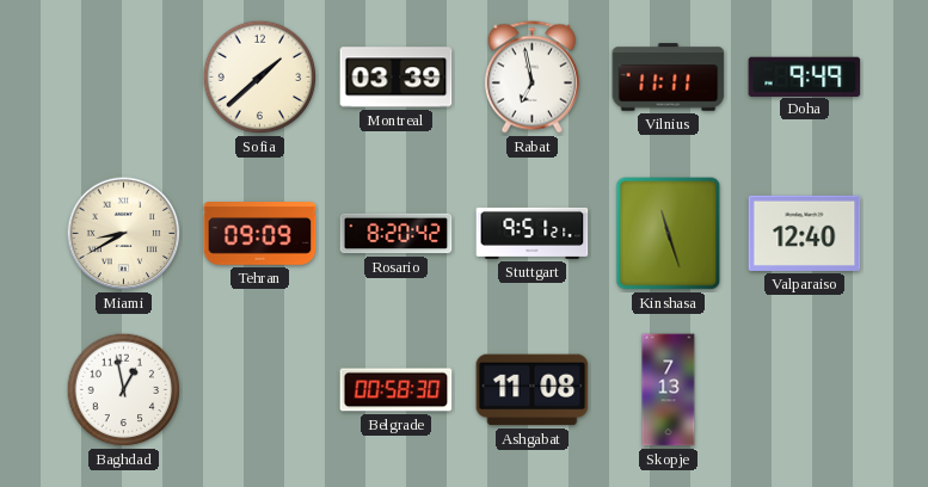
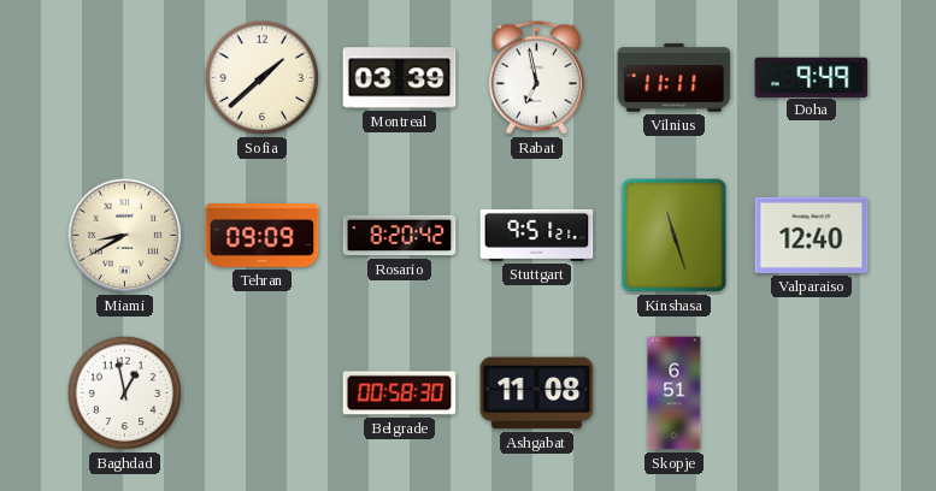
Skopje: 7:13 -> 6:51
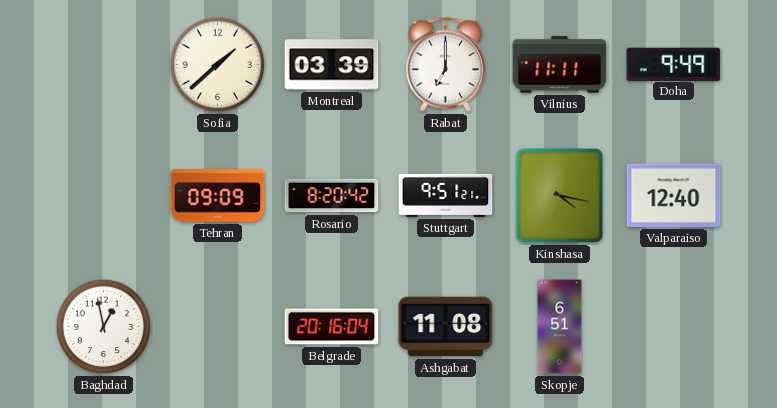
Rabat: 6:58 -> 7:00
Miami: 8:40 -> none
Kinshasa: 11:27 -> 4:17
Belgrade: 00:58 -> 20:16
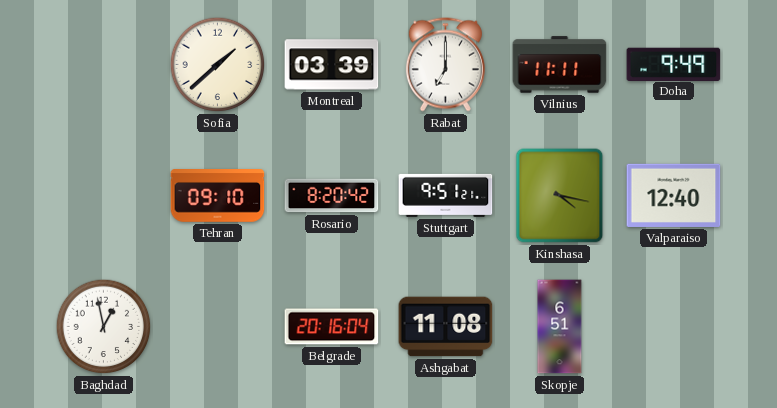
Tehran: 09:09 -> 09:10
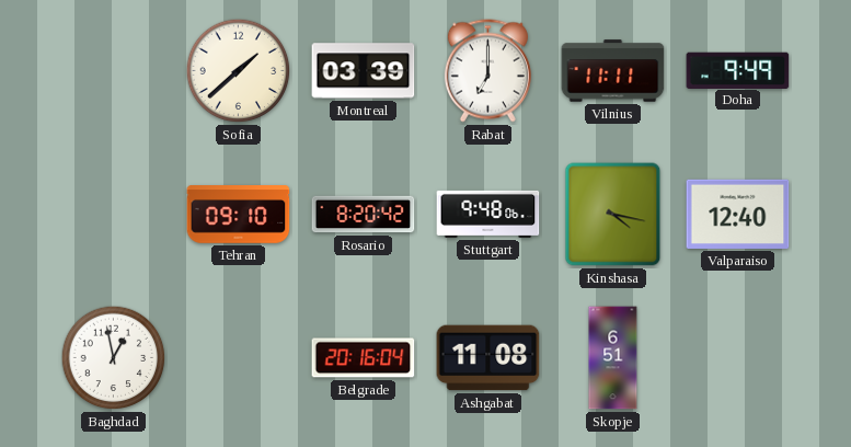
Stuttgart: 9:51 -> 9:48
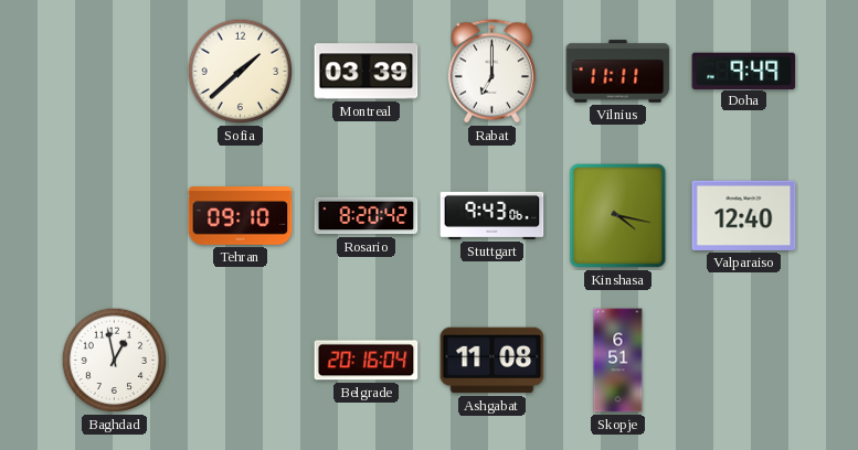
Stuttgart: 9:48 -> 9:43
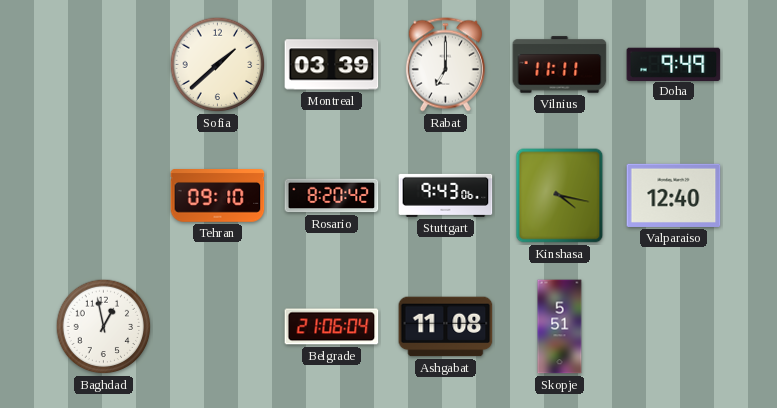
Belgrade: 20:16 -> 21:06
Skopje: 6:51 -> 5:51
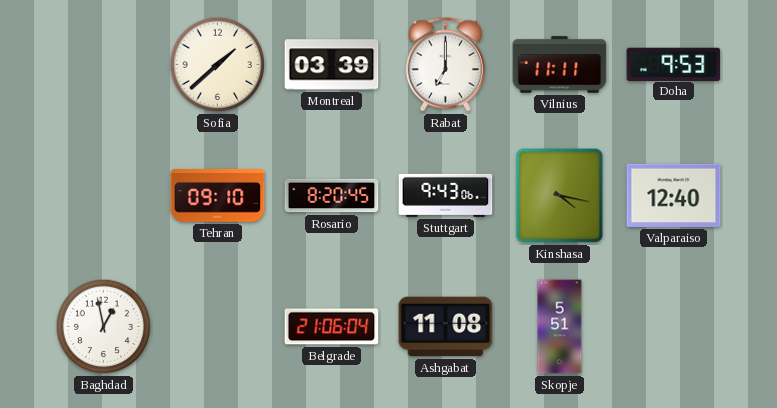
Doha: 9:49 -> 9:53
Rosario: 8:20:42 -> 8:20:45
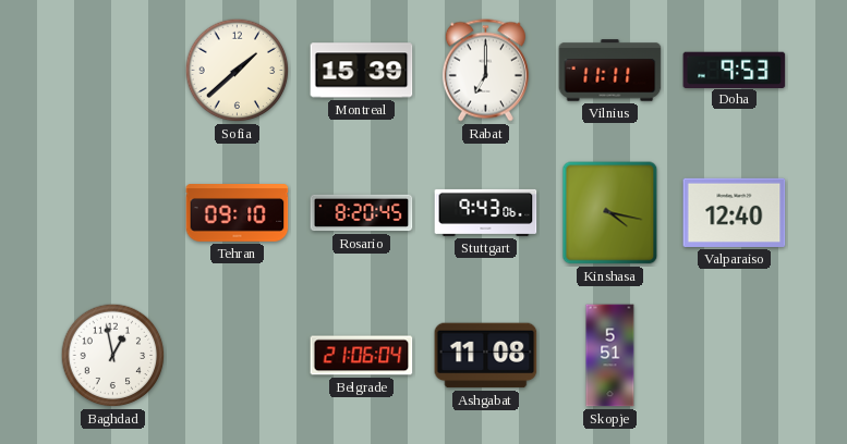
Montreal: 03:39 -> 15:39
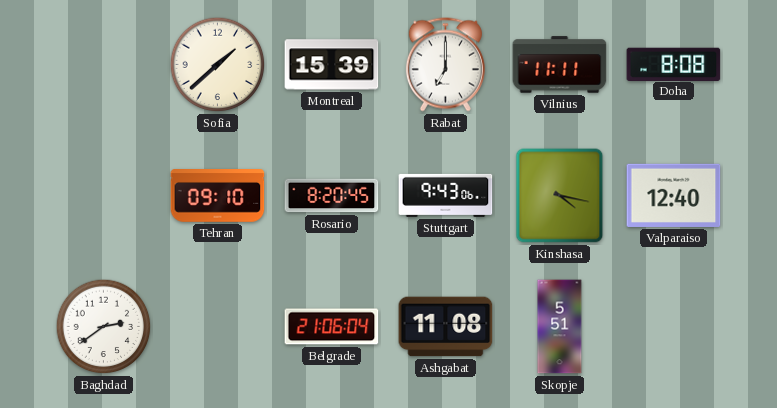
Doha: 9:53 -> 8:08
Baghdad: 12:58 -> 2:39
